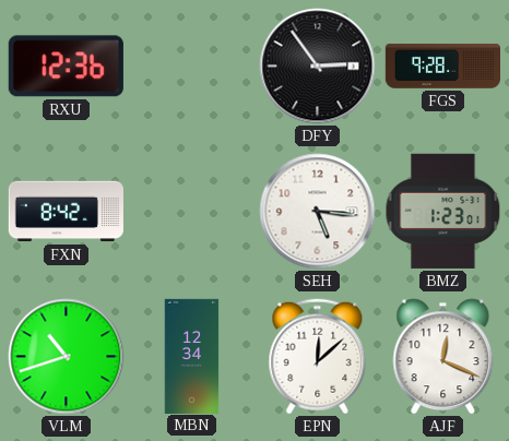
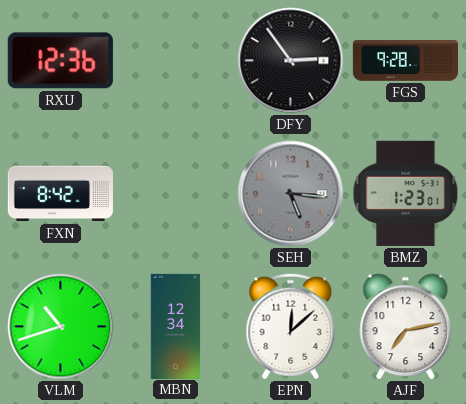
SEH dial: white -> grey
AJF: 12:19 -> 7:13
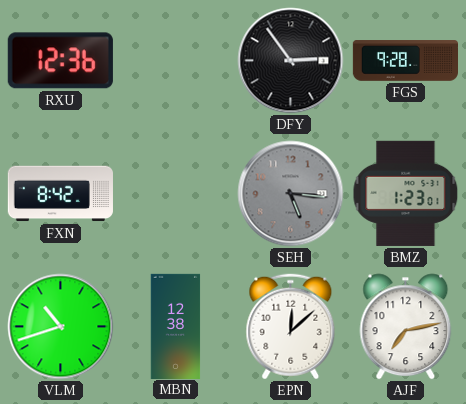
MBN: 12:34 -> 12:38
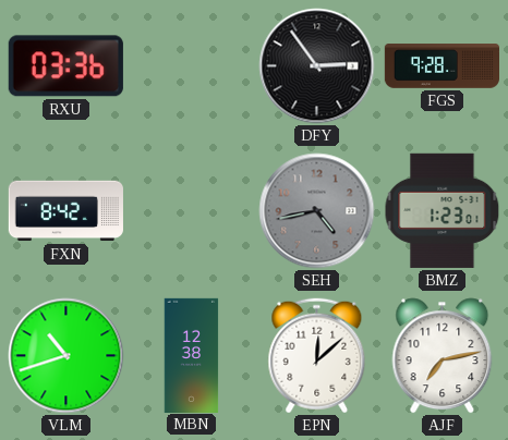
RXU: 12:36 -> 03:36
SEH: 5:16 -> 4:43
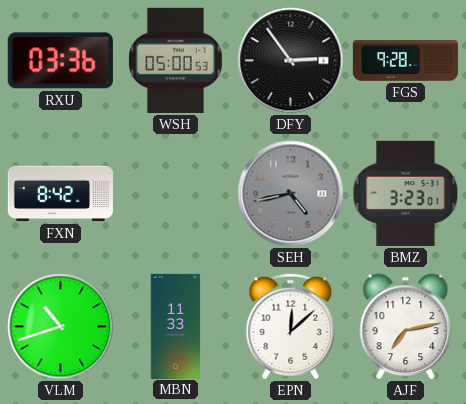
WSH: none -> 05:00
BMZ: 1:23 -> 3:23
MBN: 12:38 -> 11:33
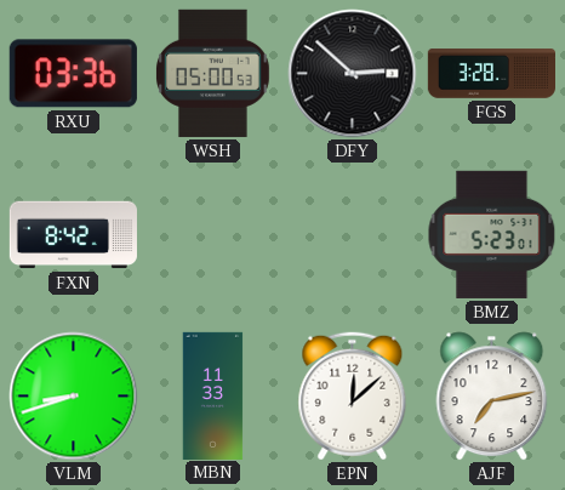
DFY: 2:54 -> 2:52
FGS: 9:28 -> 3:28
SEH: 4:43 -> none
BMZ: 3:23 -> 5:23
VLM: 10:42 -> 8:42
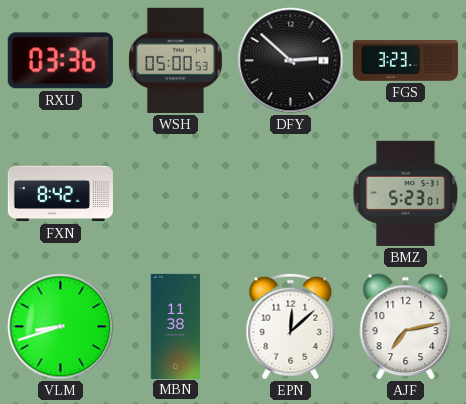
FGS: 3:28 -> 3:23
MBN: 11:33 -> 11:38
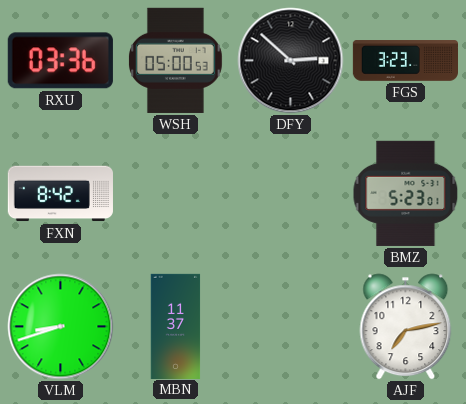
MBN: 11:38 -> 11:37
EPN: 12:08 -> none
